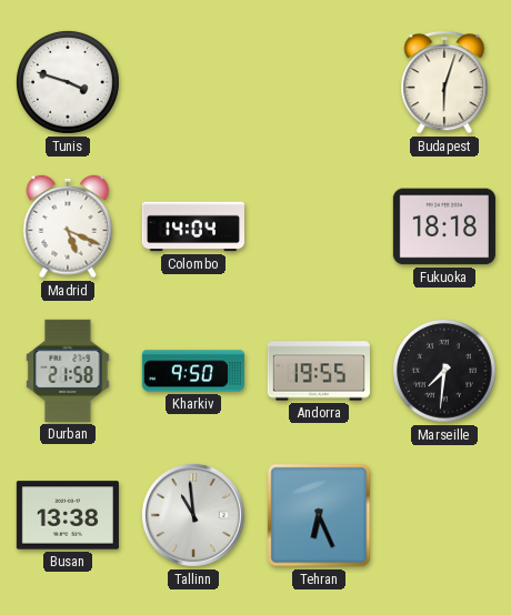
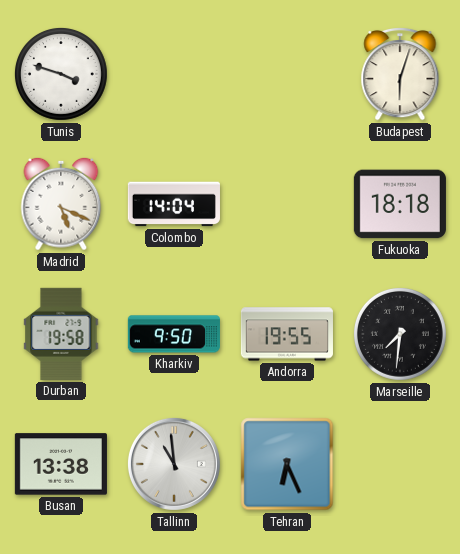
Durban: 21:58 -> 19:58
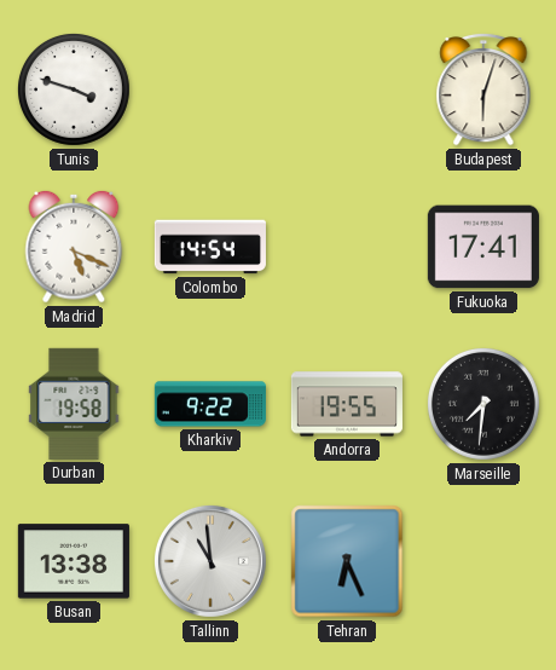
Colombo: 14:04 -> 14:54
Fukuoka: 18:18 -> 17:41
Kharkiv: 9:50 -> 9:22
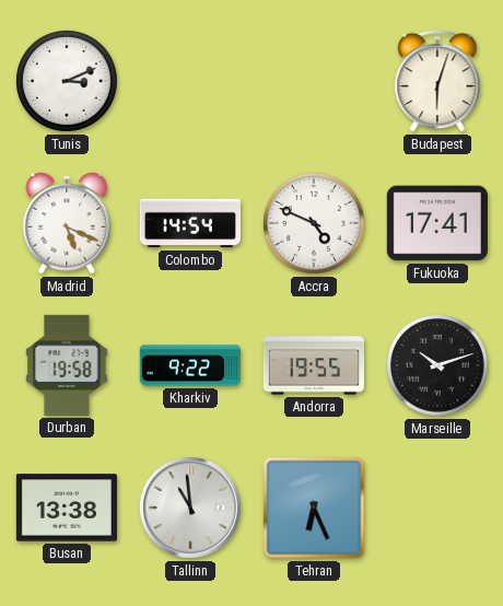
Tunis: 3:48 -> 3:11
Accra: none -> 4:49
Marseille: 7:31 -> 10:12
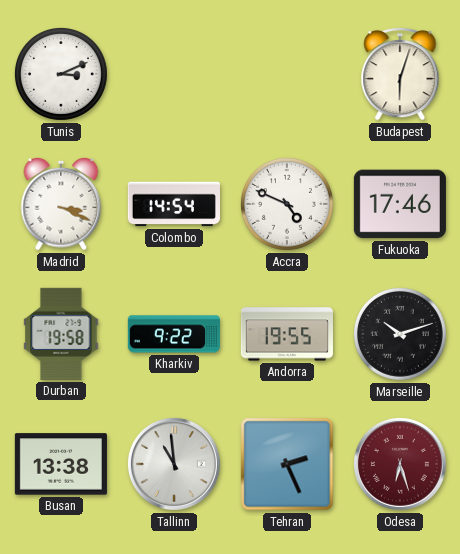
Madrid: 5:19 -> 3:19
Fukuoka: 17:41 -> 17:46
Tehran: 6:26 -> 2:26
Odesa: none -> 6:27
